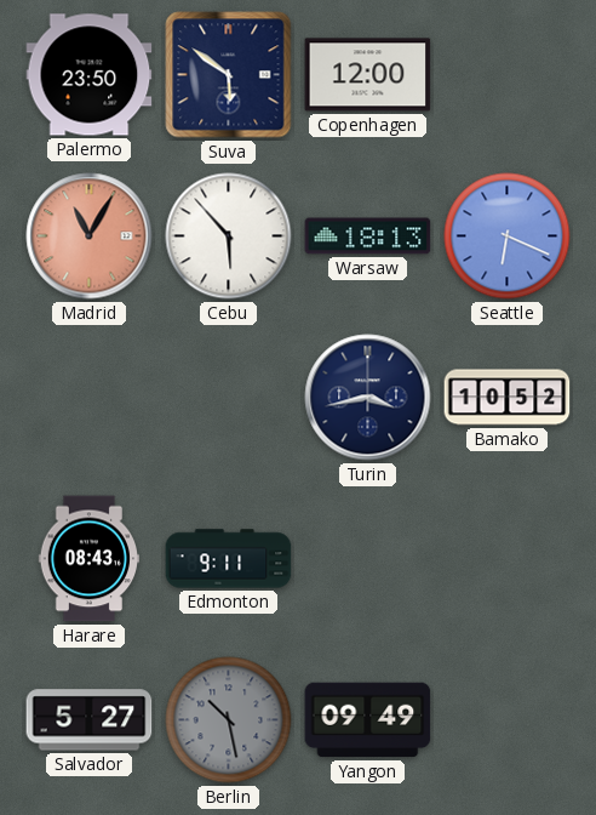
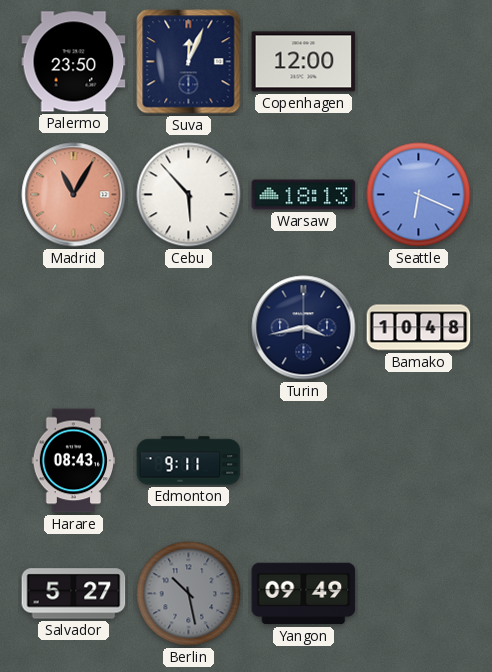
Suva: 5:51 -> 12:04
Bamako: 10:52 -> 10:48
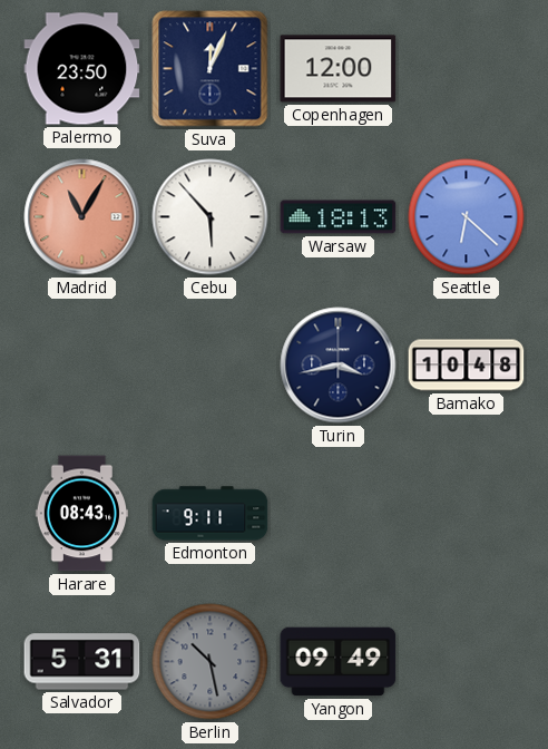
Seattle: 6:19 -> 6:22
Salvador: 5:27 -> 5:31
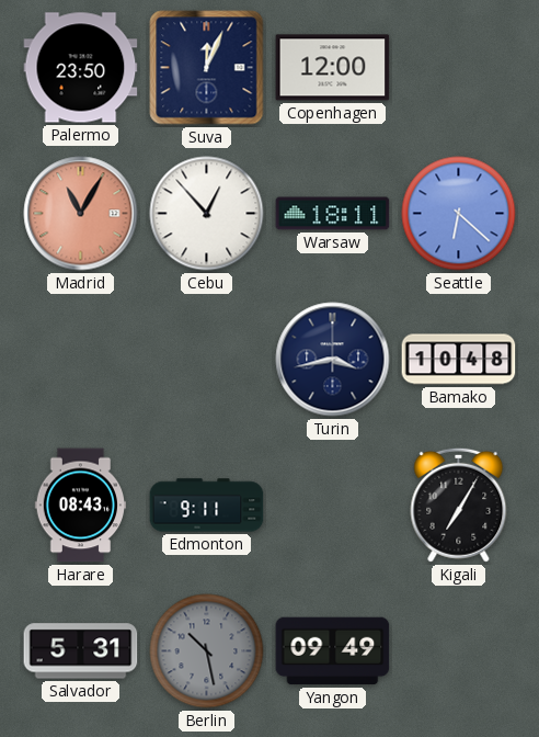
Cebu: 5:53 -> 12:53
Warsaw: 18:13 -> 18:11
Kigali: none -> 7:05
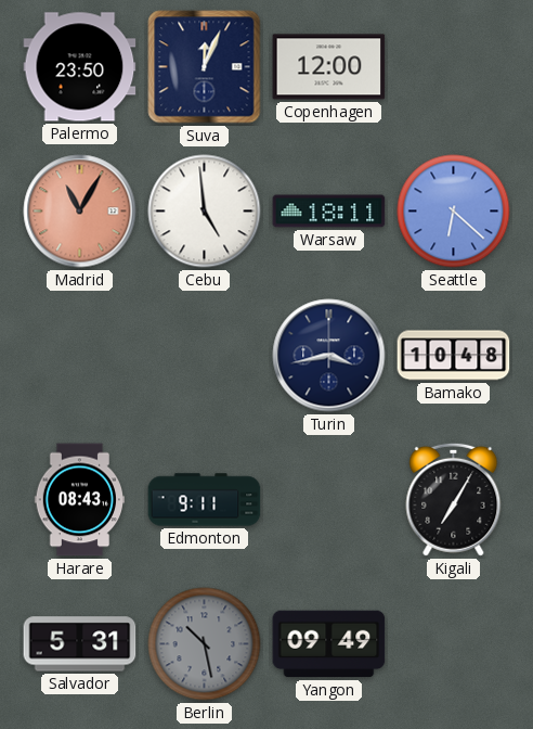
Cebu: 12:53 -> 4:59
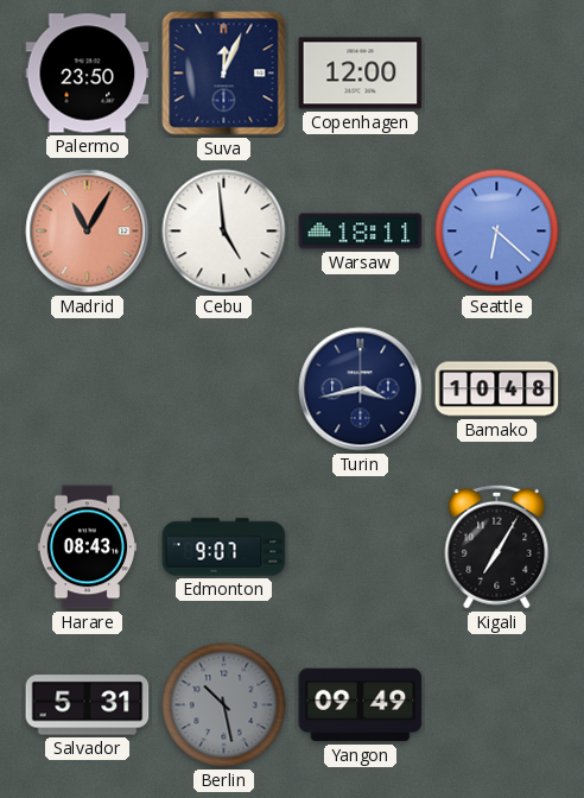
Edmonton: 9:11 -> 9:07
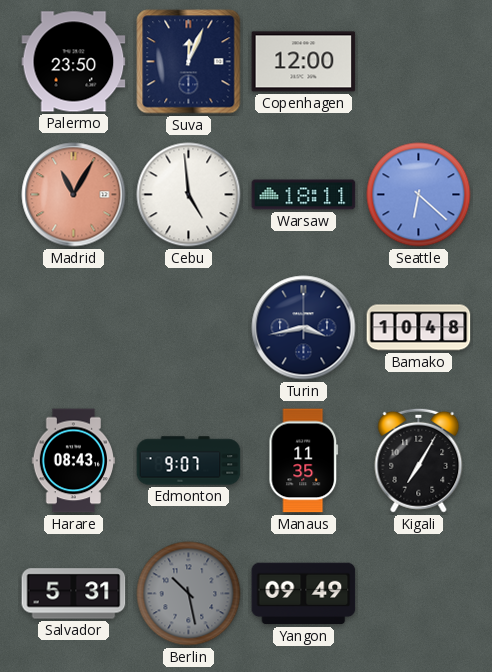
Manaus: none -> 11:35
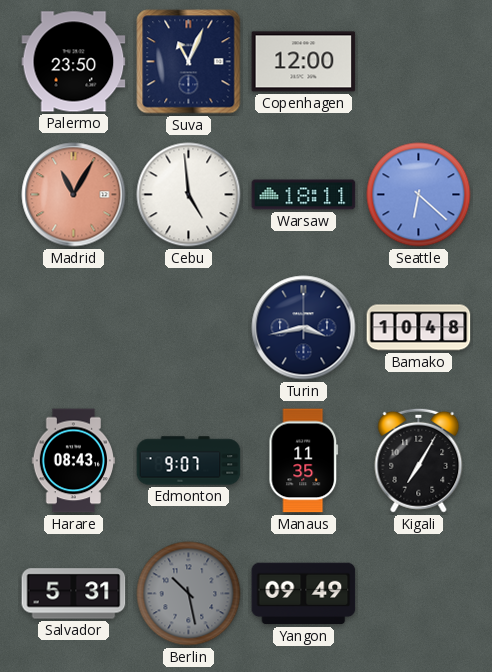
Suva: 12:04 -> 11:04
